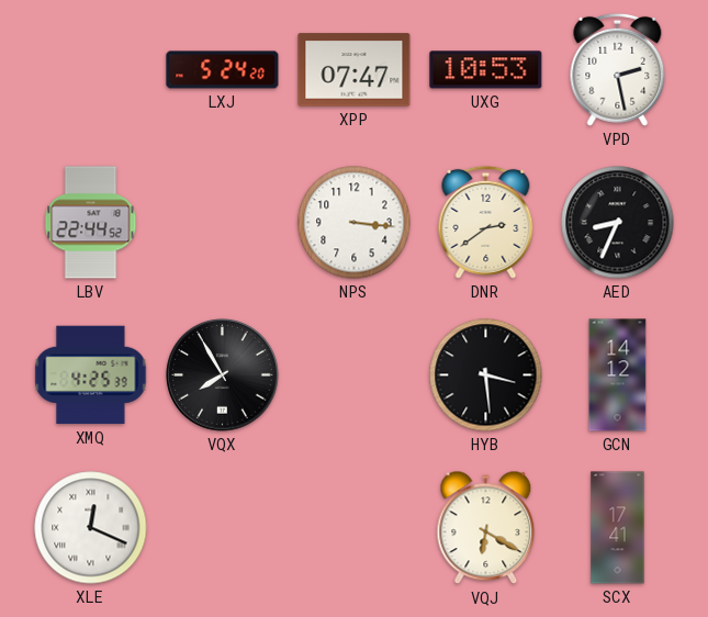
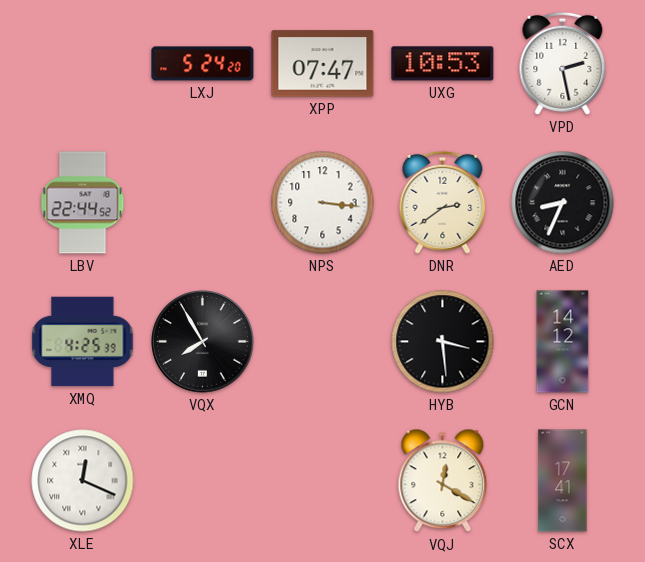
VQJ: 6:20 -> 12:20
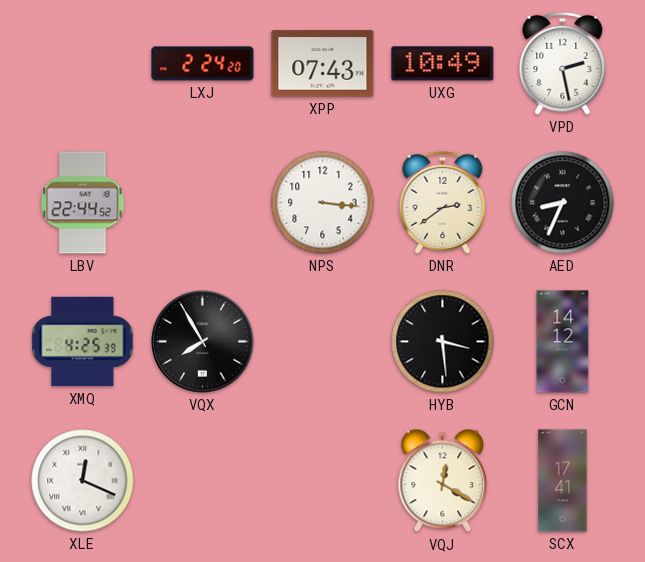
LXJ: 5:24 -> 2:24
XPP: 07:47 -> 07:43
UXG: 10:53 -> 10:49
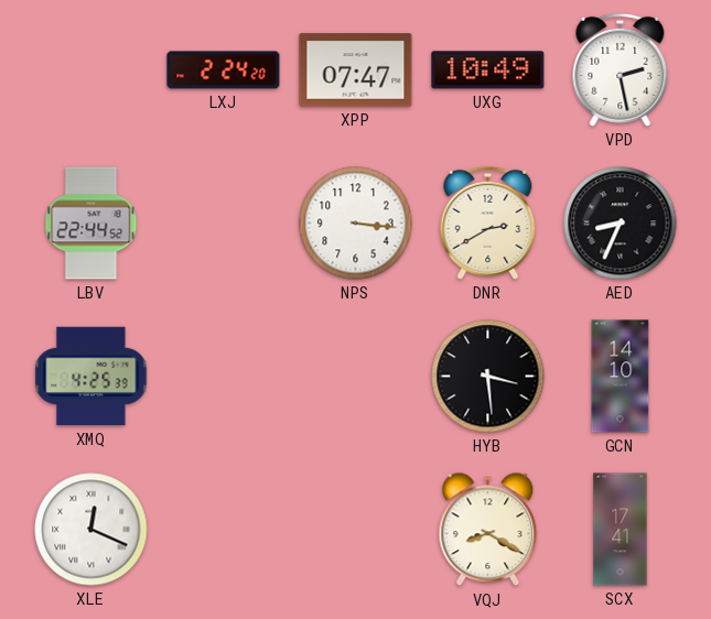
XPP: 07:43 -> 07:47
DNR: 2:39 -> 2:40
VQX: 7:55 -> none
GCN: 14:12 -> 14:10
VQJ: 12:20 -> 8:20
